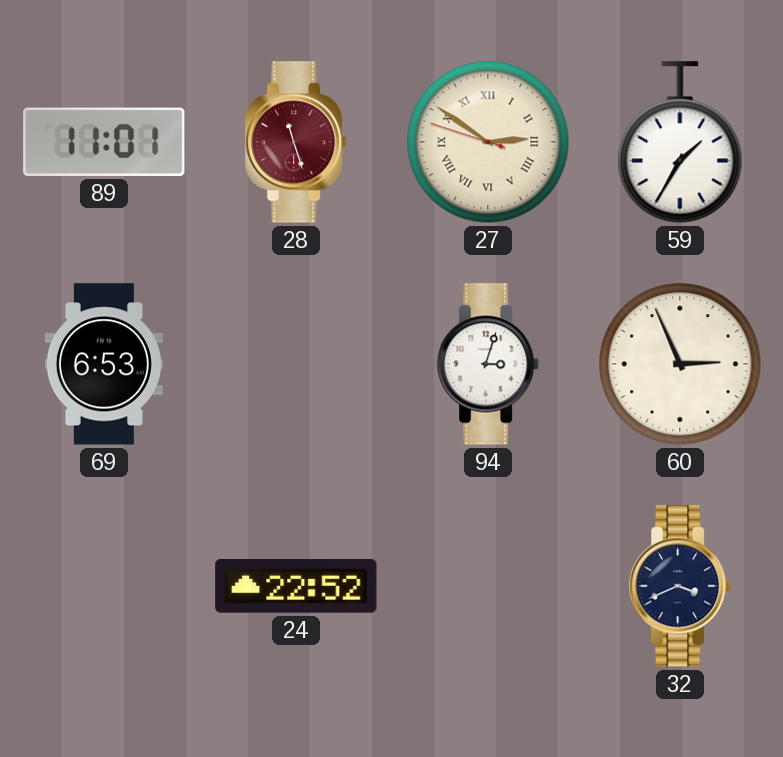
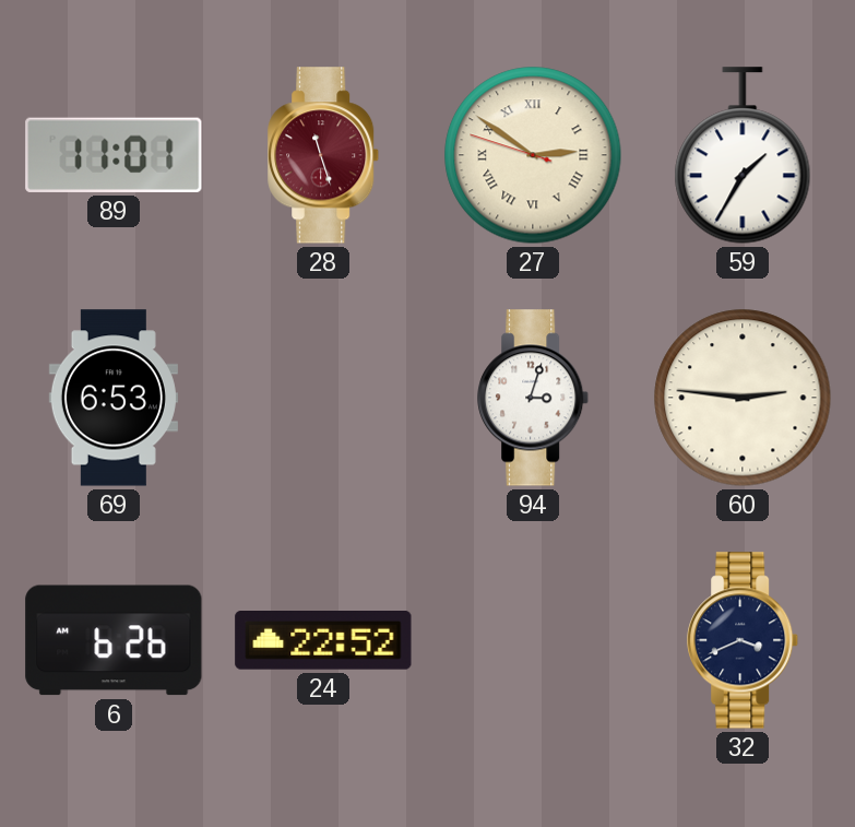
60: 2:56 -> 2:46
6: none -> 6:26
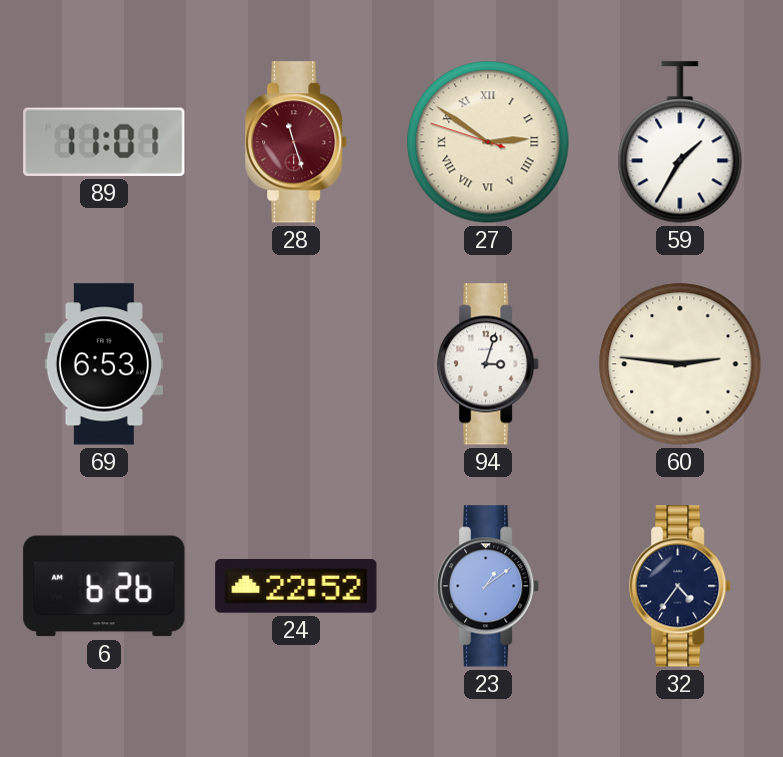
23: none -> 1:09
32: 3:41 -> 4:36
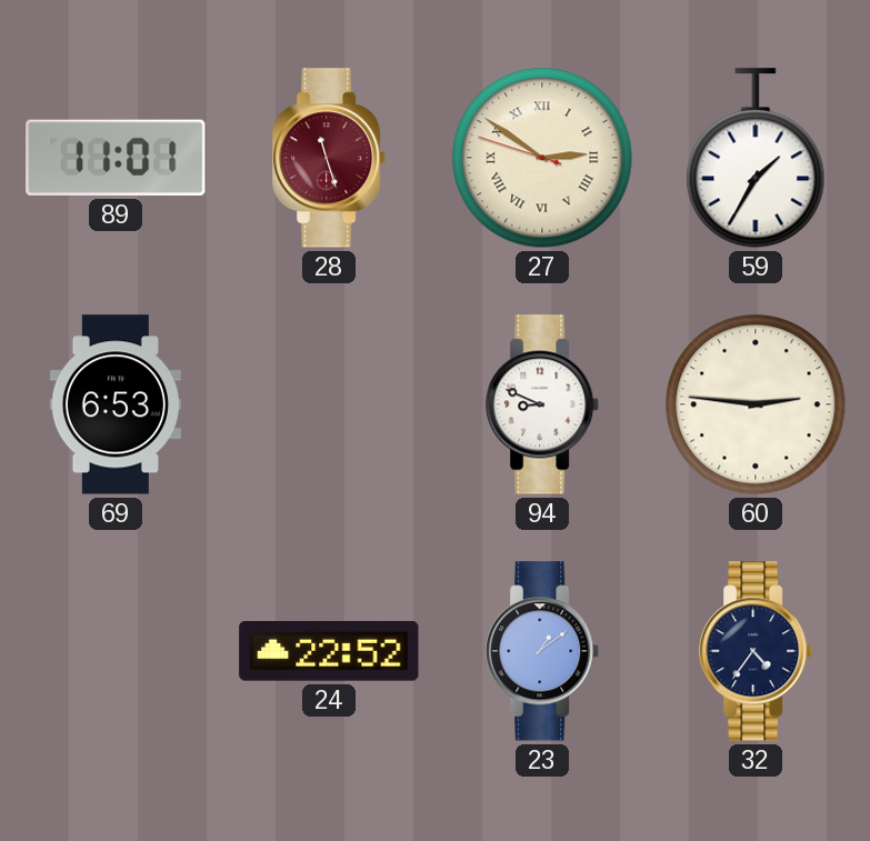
94: 3:03 -> 8:49
6: 6:26 -> none
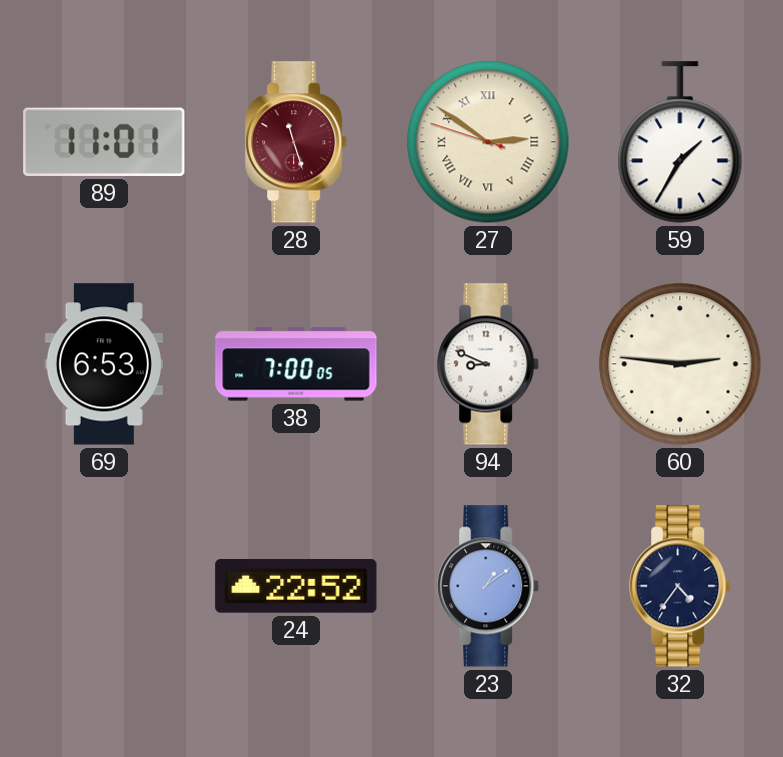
38: none -> 7:00
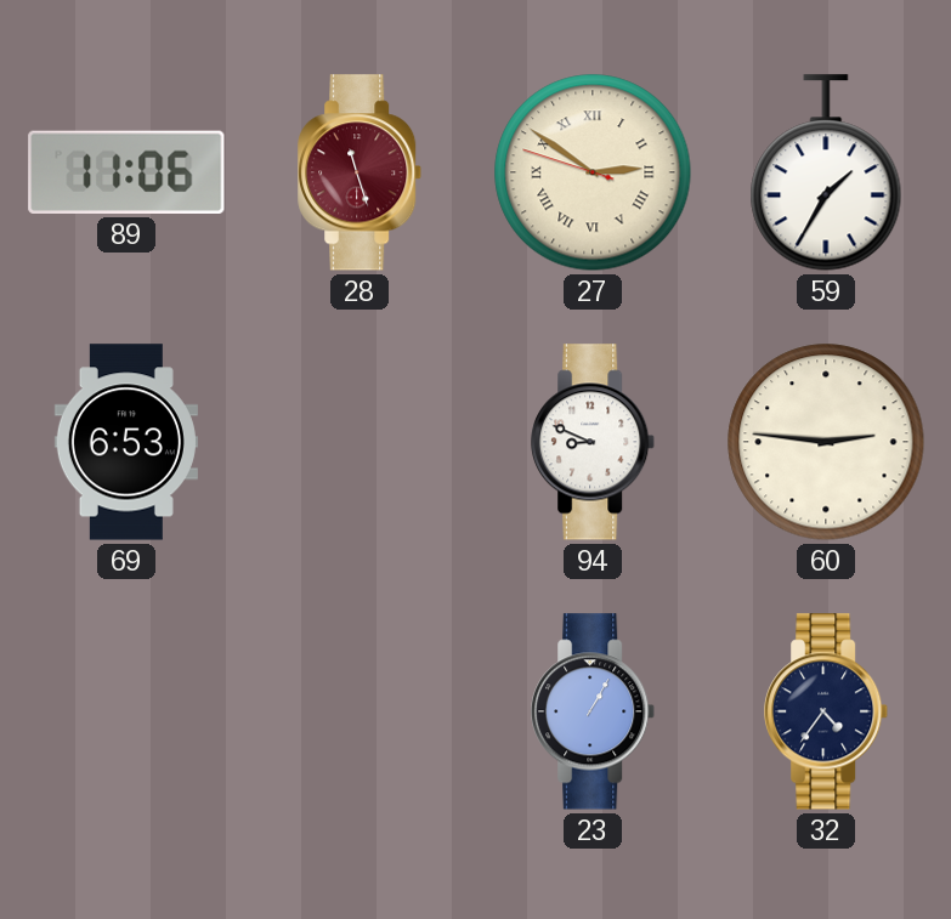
89: 11:01 -> 11:06
38: 7:00 -> none
24: 22:52 -> none
23: 1:09 -> 1:05
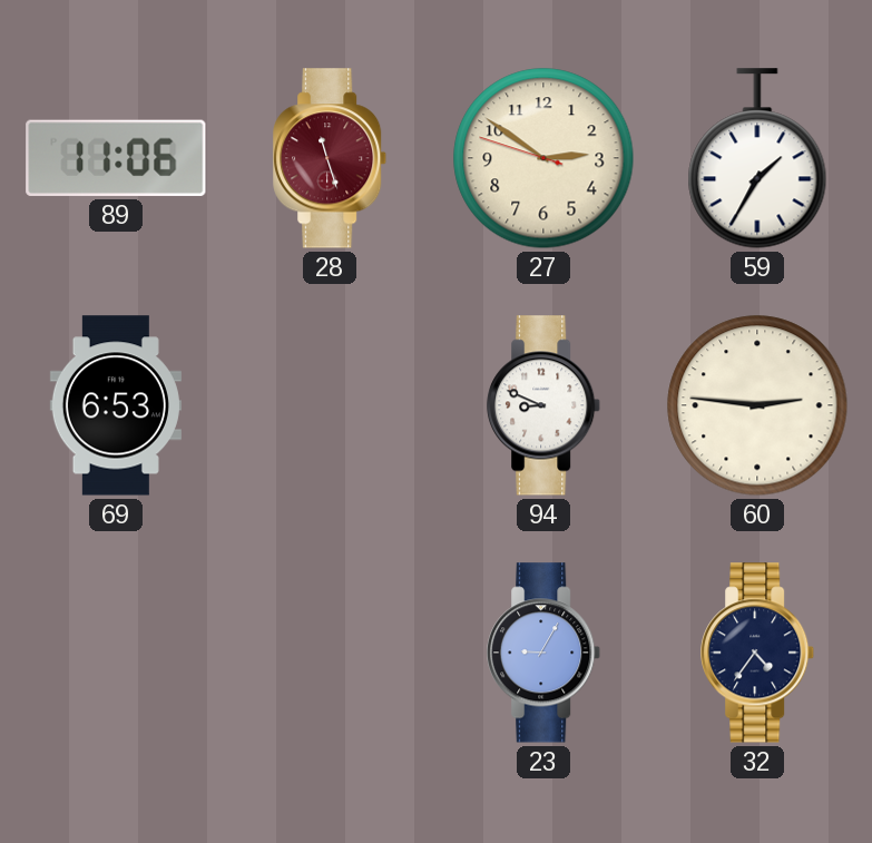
27 numerals: Roman -> Arabic
23: 1:05 -> 9:05
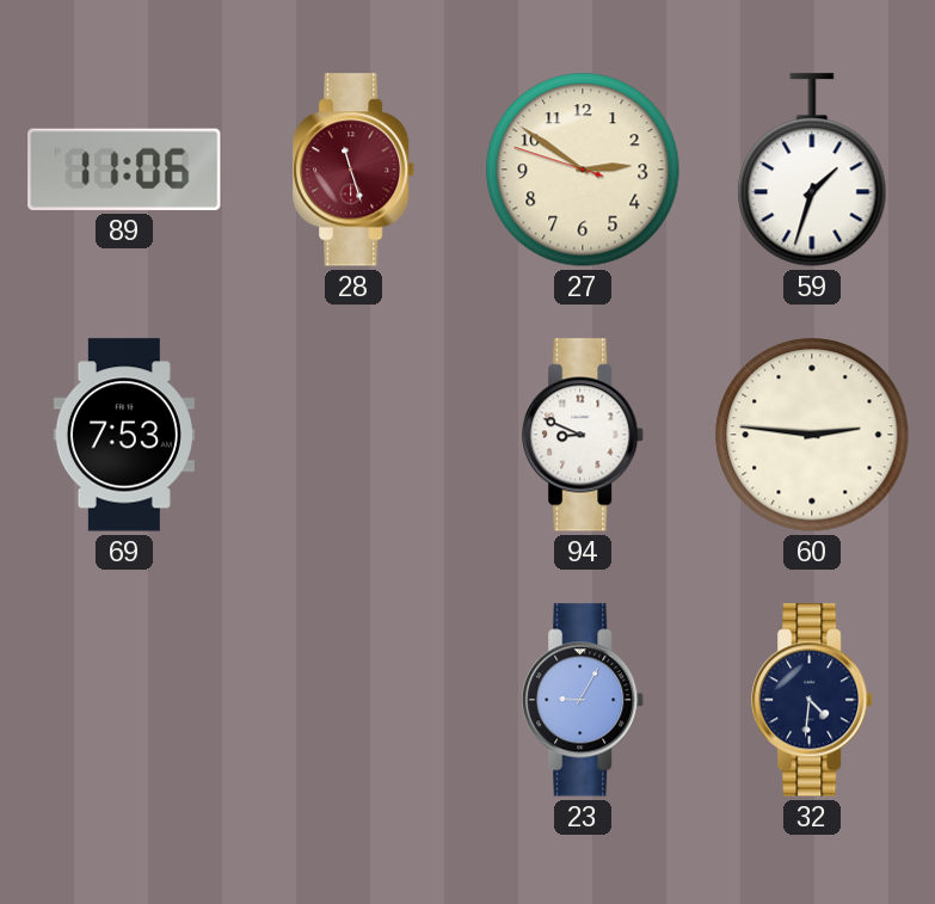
59: 1:35 -> 1:33
69: 6:53 -> 7:53
32: 4:36 -> 4:31
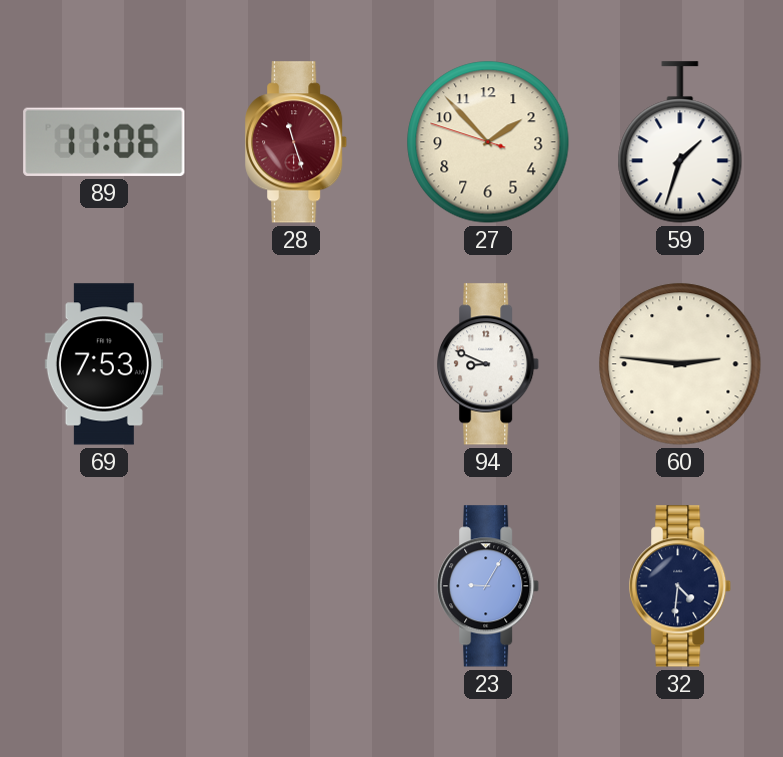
27: 2:50 -> 1:52
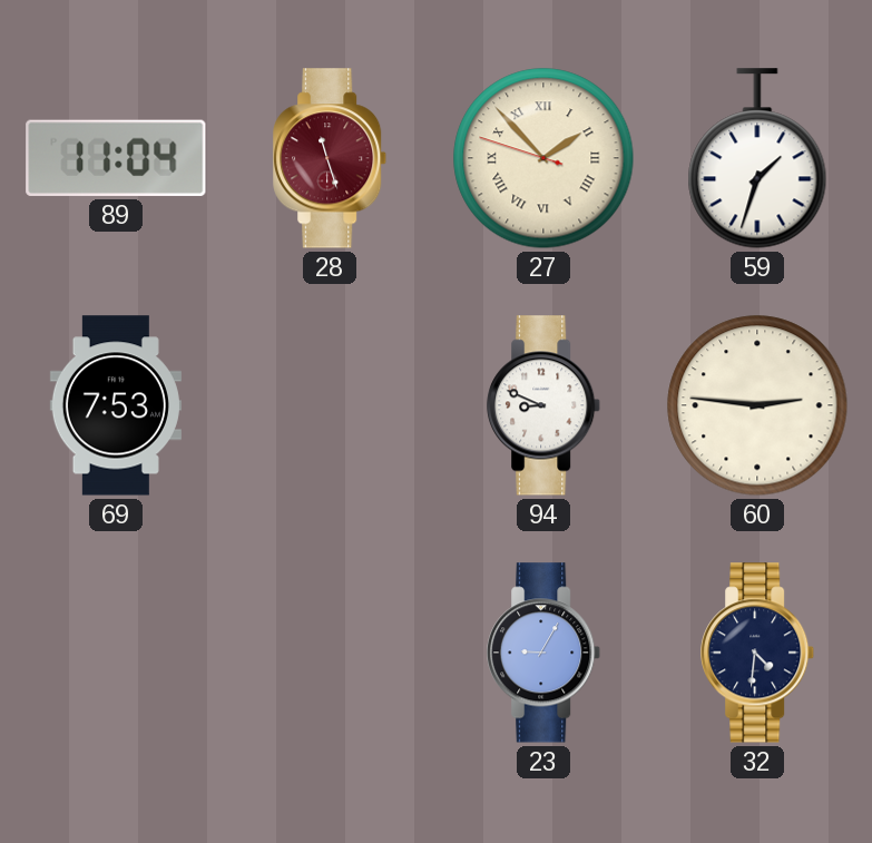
89: 11:06 -> 11:04
27 numerals: Arabic -> Roman
